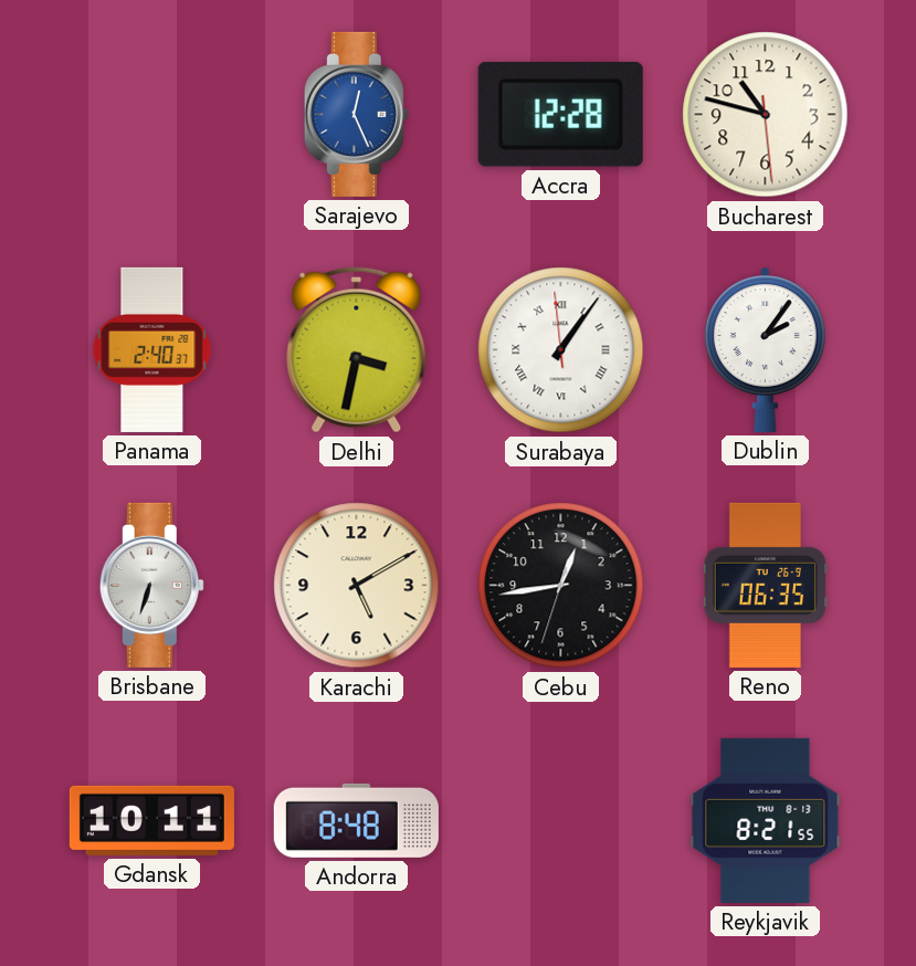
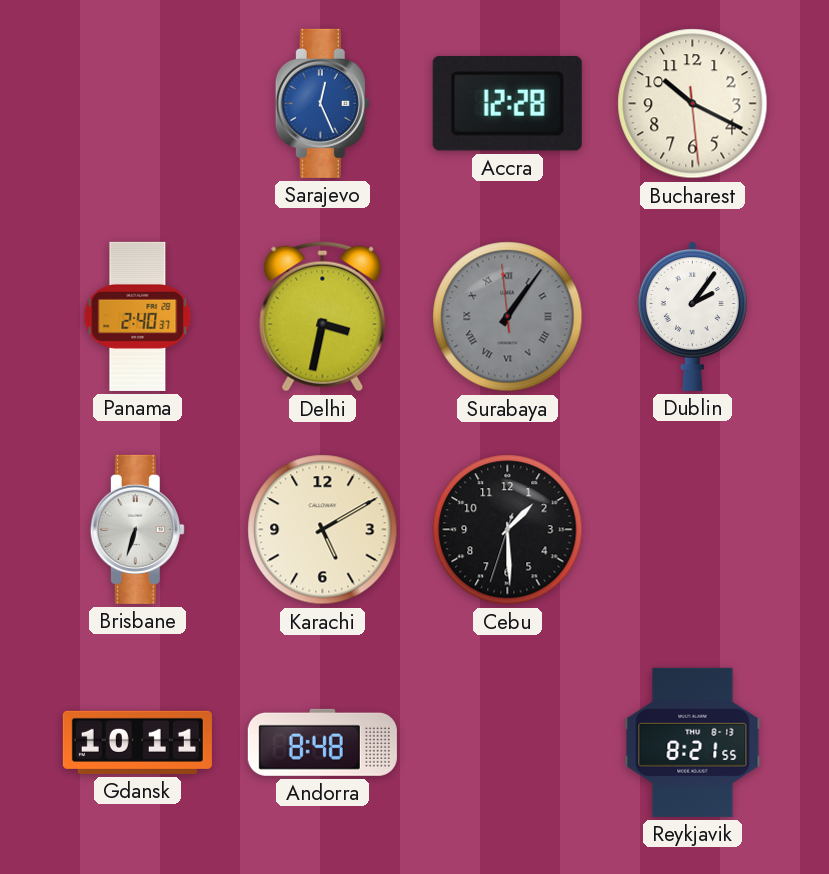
Bucharest: 10:47 -> 10:19
Surabaya dial: white -> grey
Cebu: 12:43 -> 1:29
Reno: 06:35 -> none
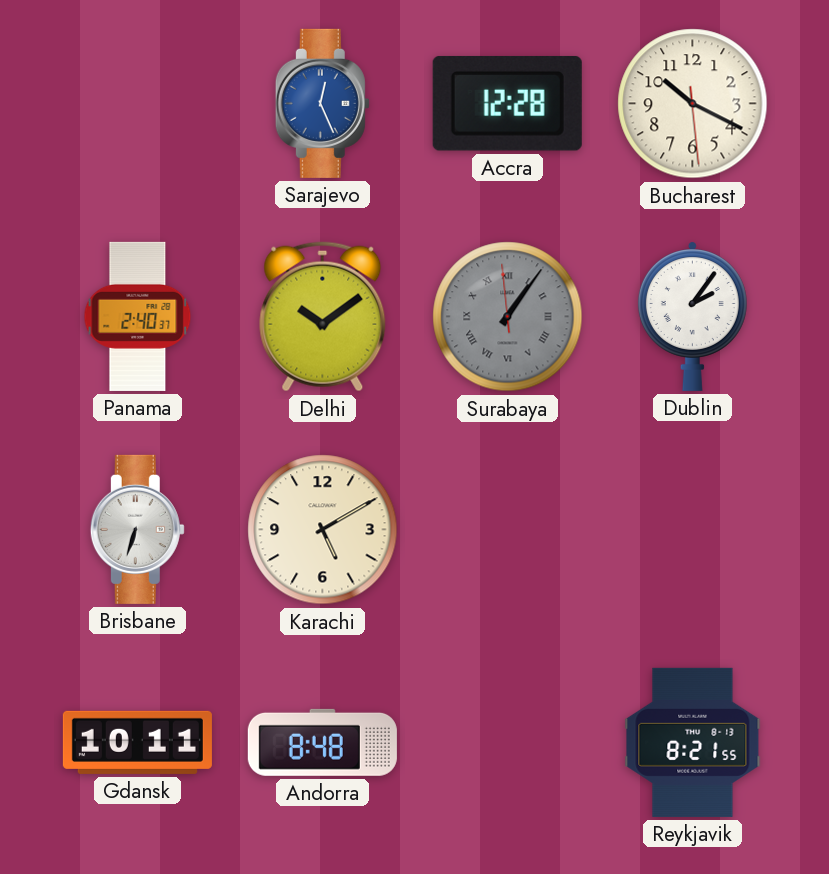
Delhi: 3:32 -> 10:09
Cebu: 1:29 -> none
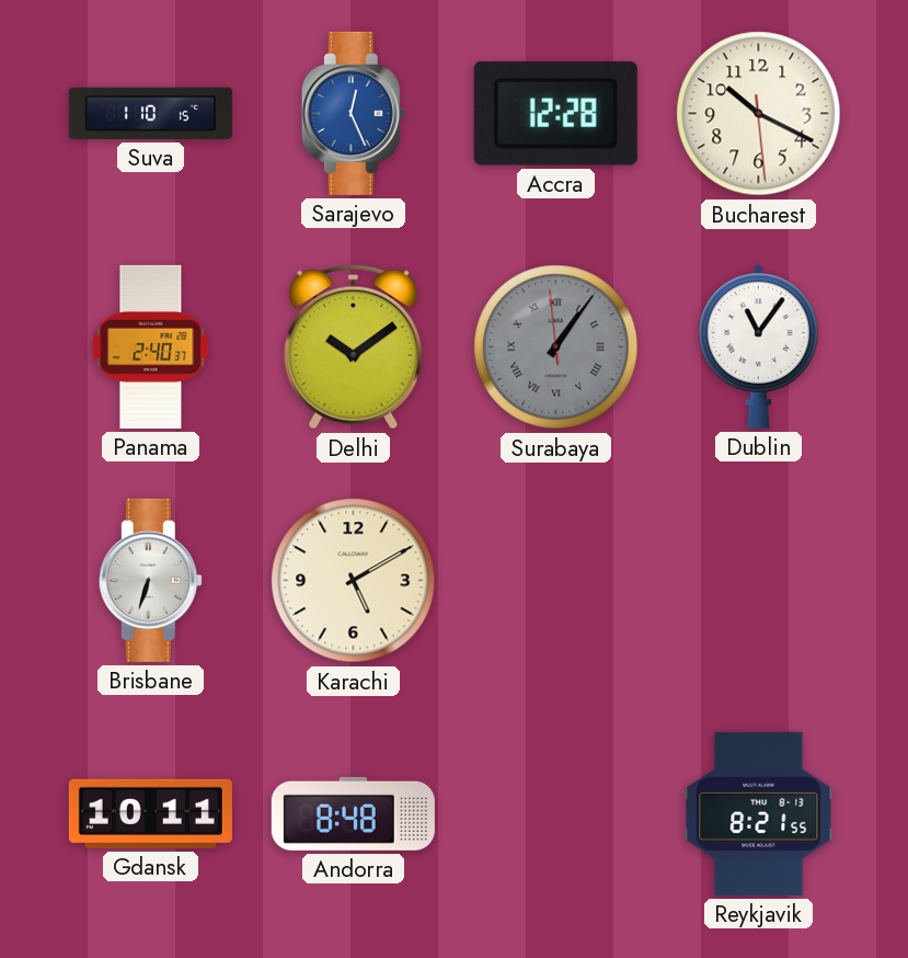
Suva: none -> 1:10
Dublin: 2:06 -> 11:06
